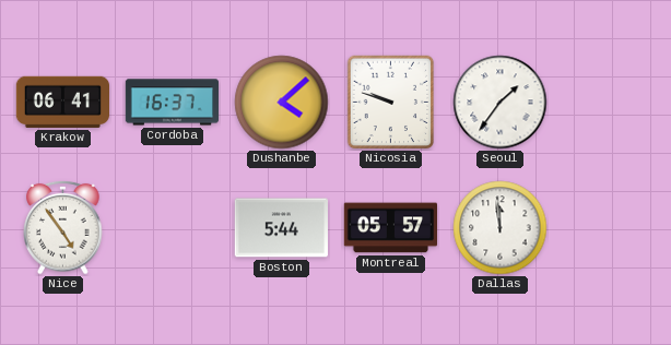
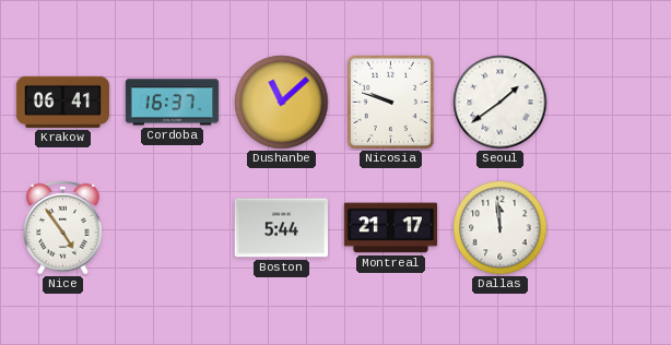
Dushanbe: 4:08 -> 11:08
Seoul: 1:36 -> 1:39
Montreal: 05:57 -> 21:17
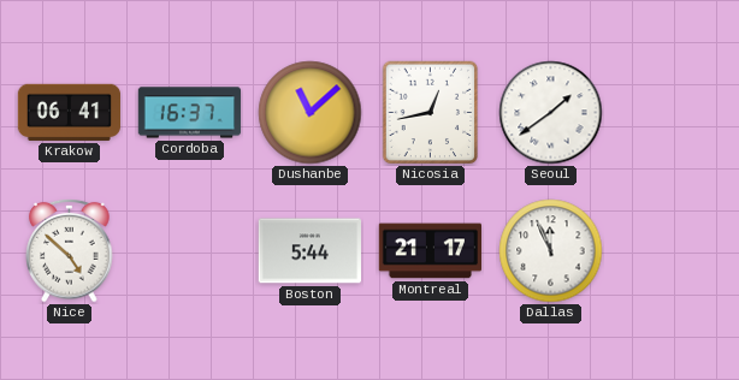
Nicosia: 9:48 -> 12:43
Nice: 4:54 -> 4:52
Dallas: 11:59 -> 11:56
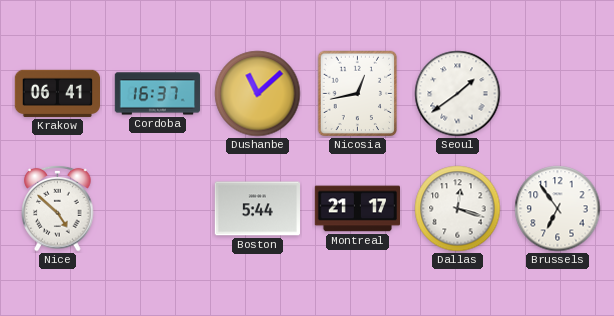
Dallas: 11:56 -> 12:18
Brussels: none -> 6:54
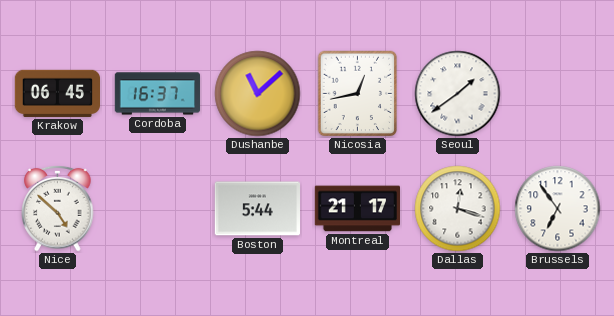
Krakow: 06:41 -> 06:45
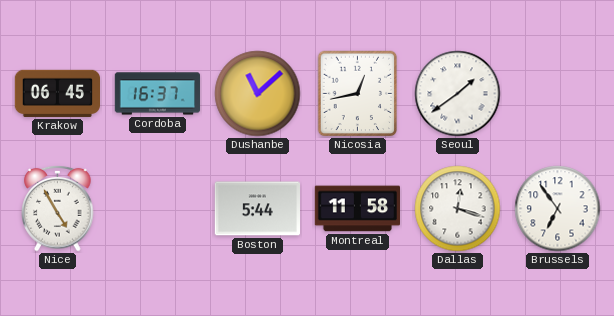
Nice: 4:52 -> 4:55
Montreal: 21:17 -> 11:58
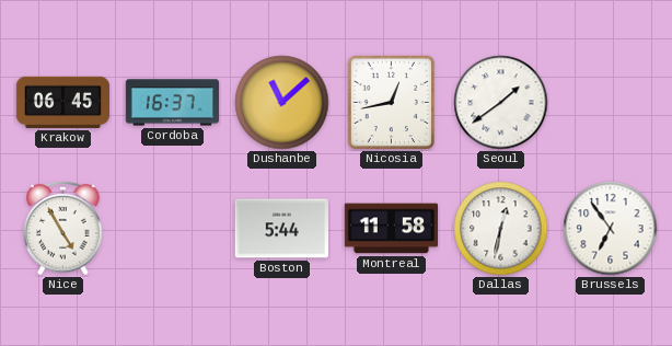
Dallas: 12:18 -> 12:32
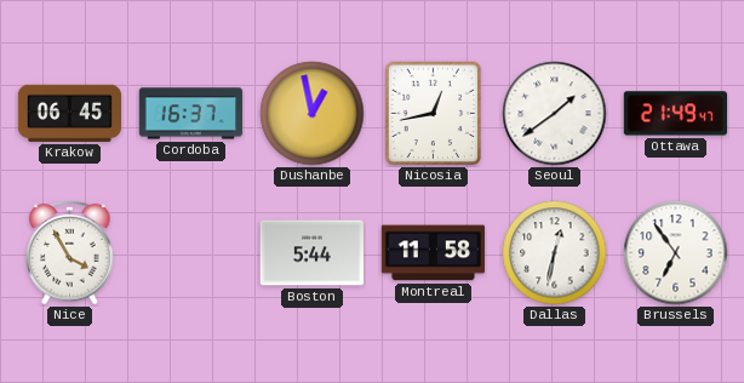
Dushanbe: 11:08 -> 12:58
Ottawa: none -> 21:49
Nice: 4:55 -> 3:55
